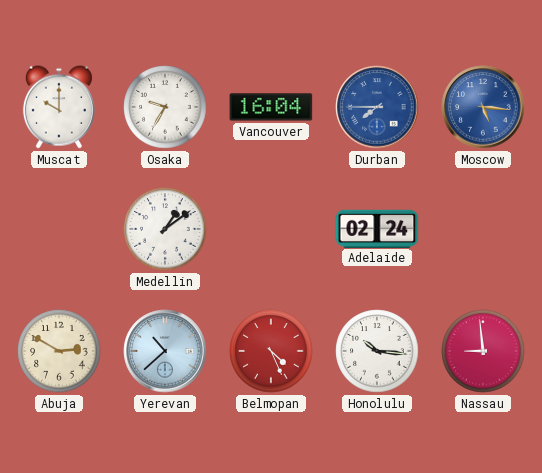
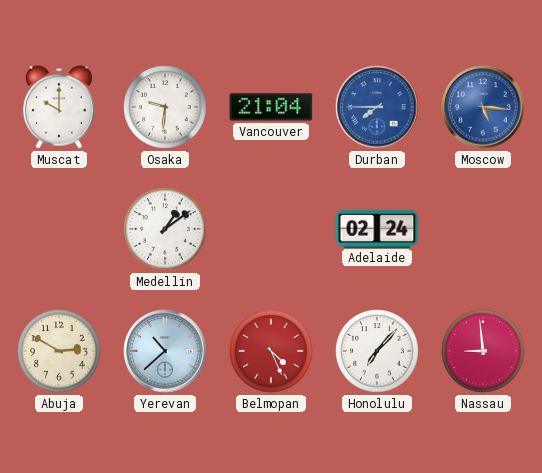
Osaka: 9:35 -> 9:31
Vancouver: 16:04 -> 21:04
Honolulu: 10:16 -> 7:07
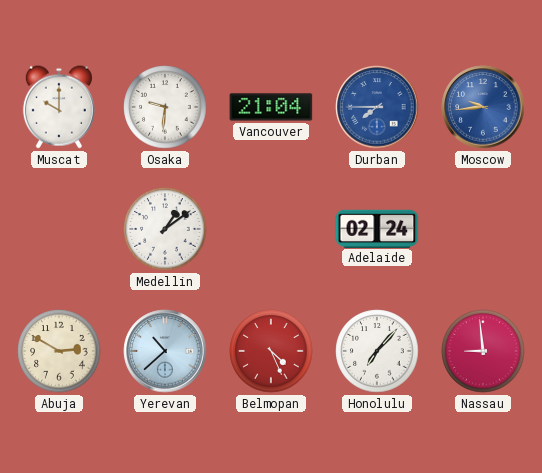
Moscow: 5:16 -> 9:44
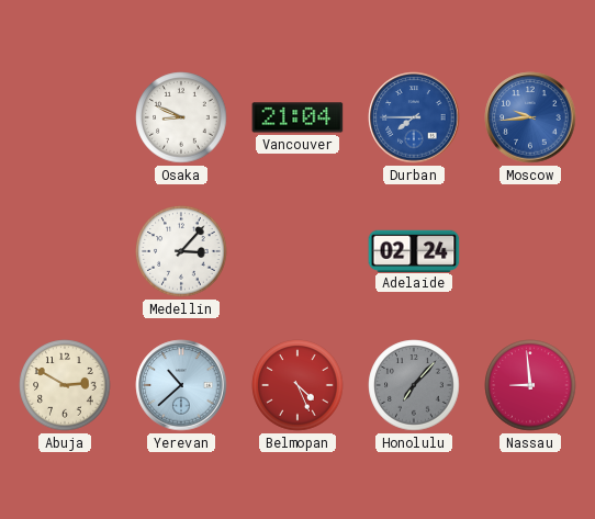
Muscat: 10:00 -> none
Osaka: 9:31 -> 8:49
Medellin: 1:09 -> 3:07
Honolulu dial: white -> grey
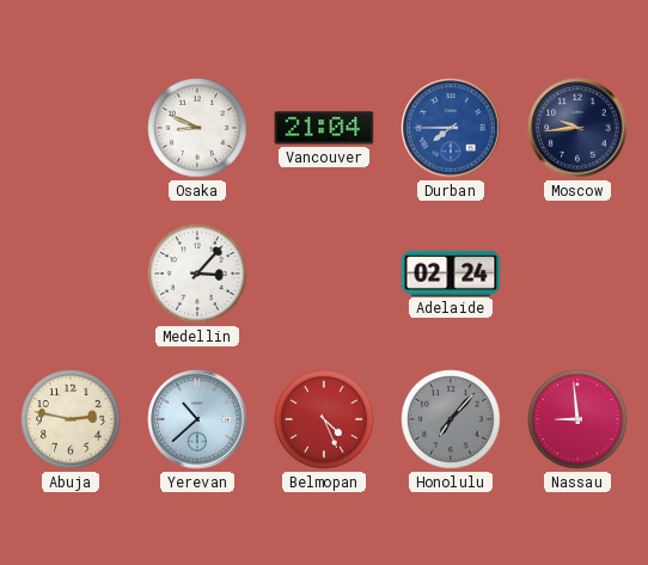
Moscow dial: blue -> navy
Abuja: 2:50 -> 2:47
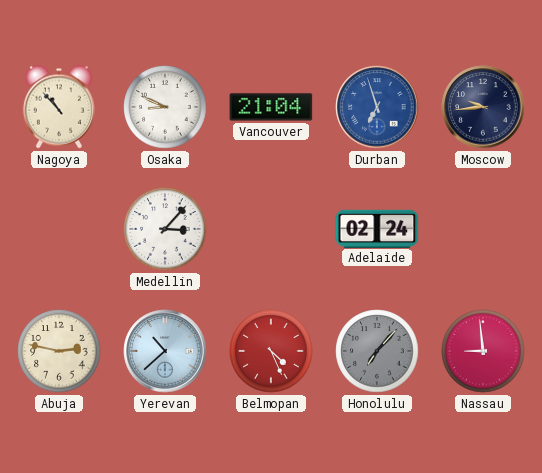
Nagoya: none -> 10:53
Durban: 7:45 -> 6:57
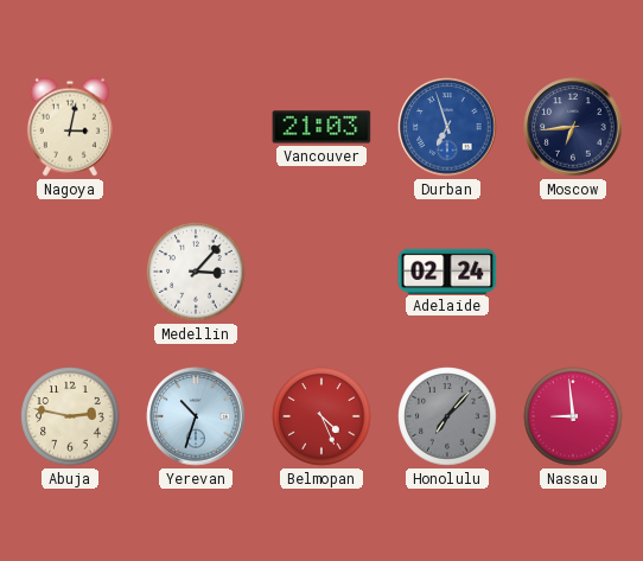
Nagoya: 10:53 -> 3:02
Osaka: 8:49 -> none
Vancouver: 21:04 -> 21:03
Moscow: 9:44 -> 6:44
Yerevan: 10:38 -> 10:33
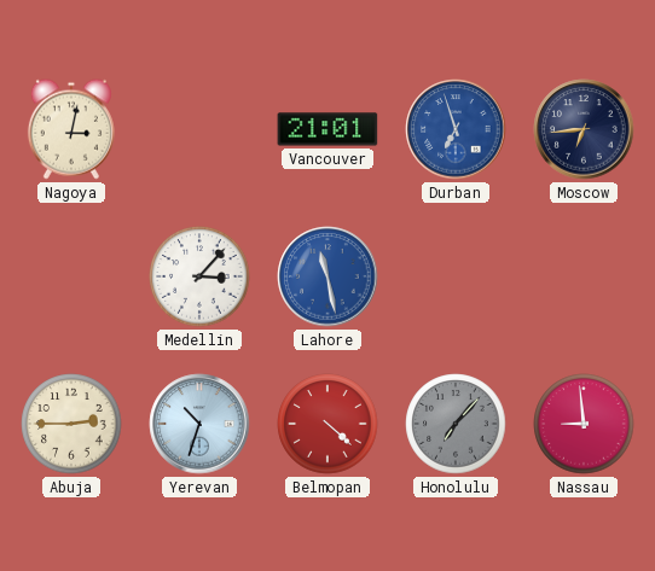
Vancouver: 21:03 -> 21:01
Lahore: none -> 11:28
Adelaide: 02:24 -> none
Abuja: 2:47 -> 2:45
Belmopan: 4:26 -> 4:22
